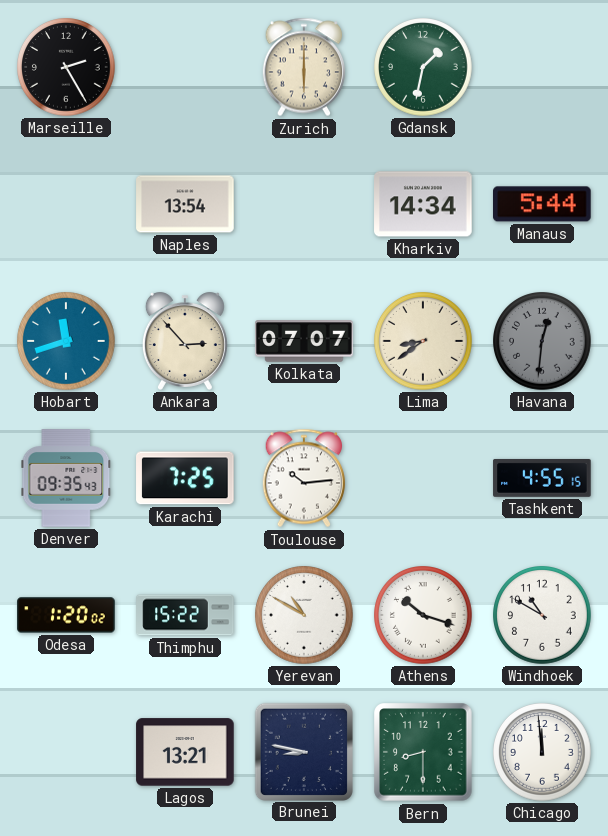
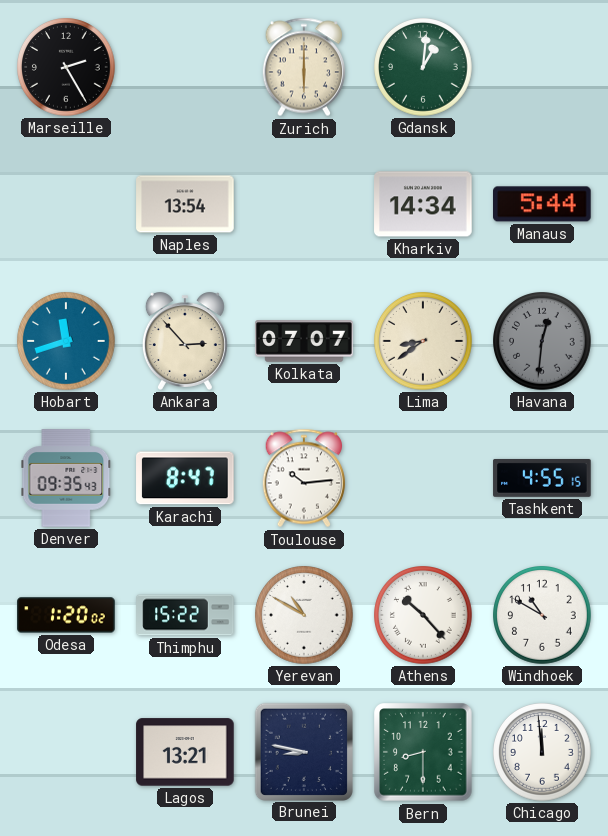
Gdansk: 1:32 -> 1:01
Karachi: 7:25 -> 8:47
Athens: 10:18 -> 10:23
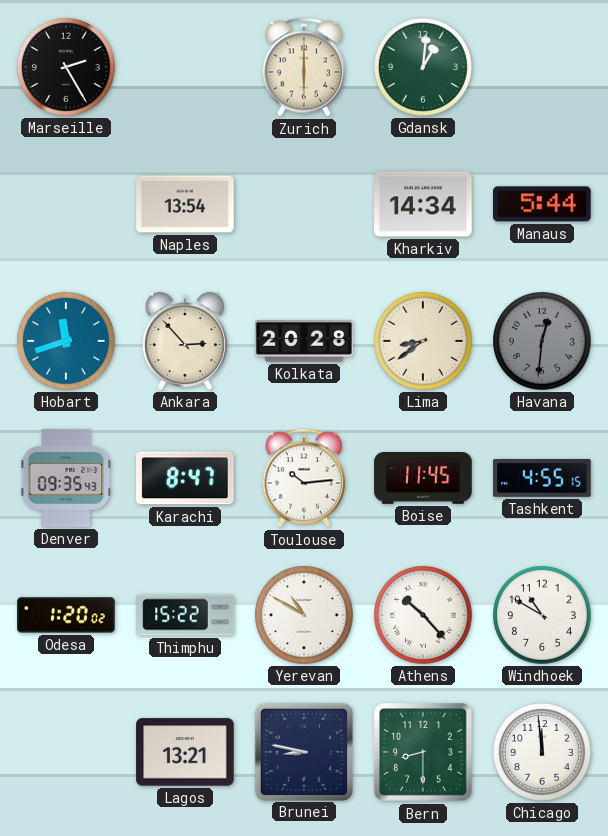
Kolkata: 07:07 -> 20:28
Boise: none -> 11:45
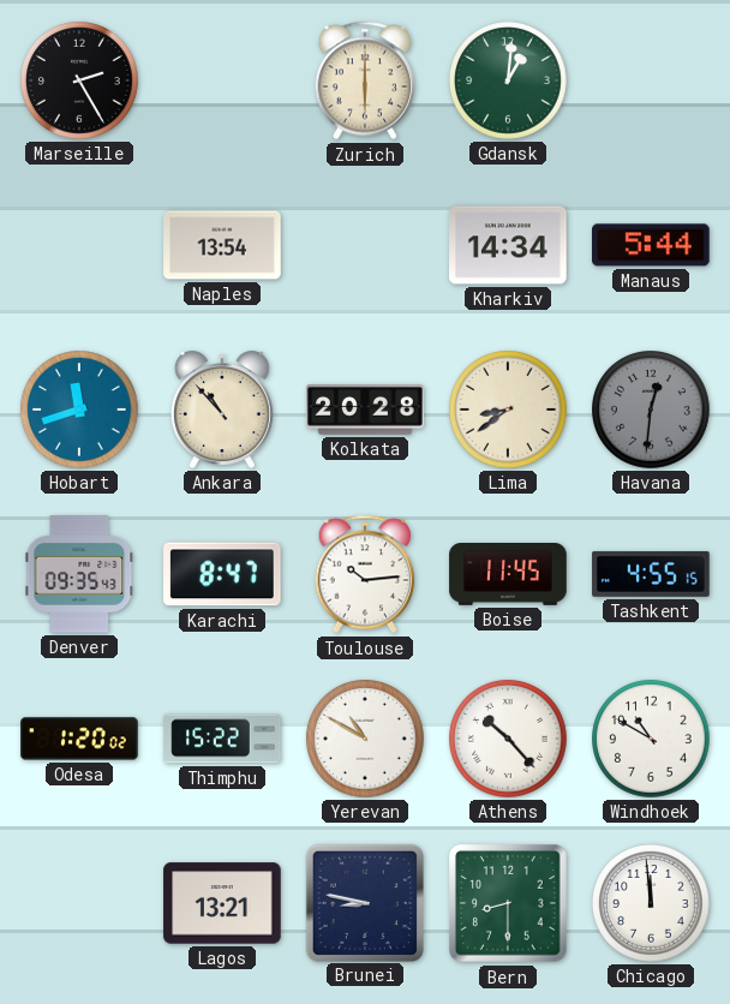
Ankara: 2:53 -> 10:53
